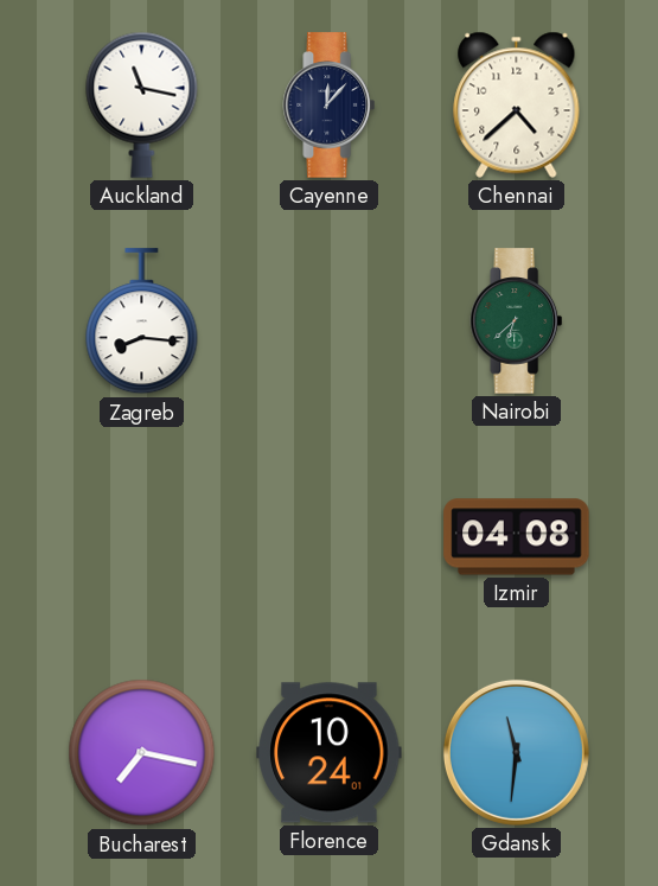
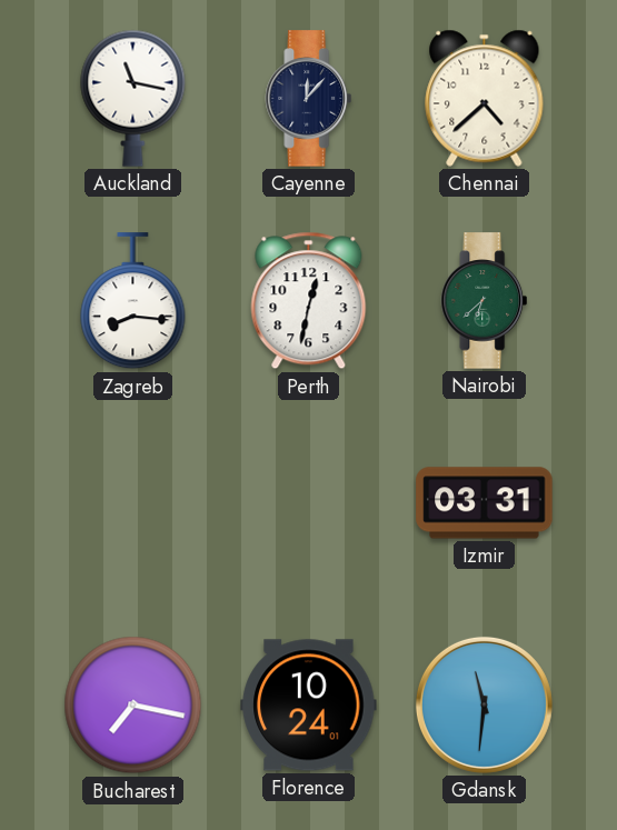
Perth: none -> 12:32
Izmir: 04:08 -> 03:31
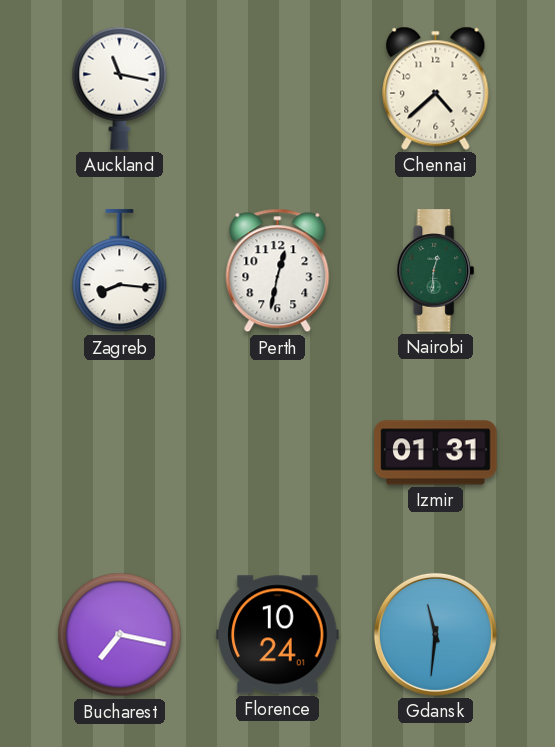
Cayenne: 12:07 -> none
Nairobi: 6:38 -> 12:31
Izmir: 03:31 -> 01:31
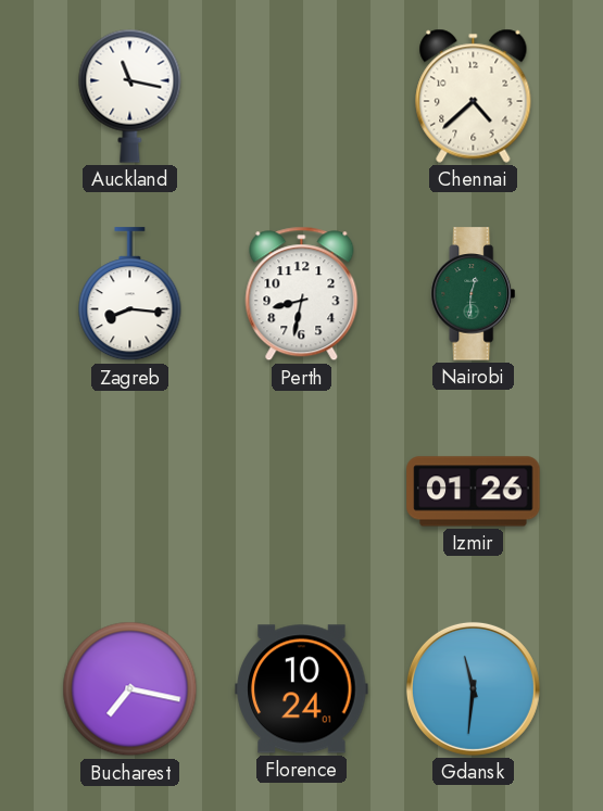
Perth: 12:32 -> 8:32
Izmir: 01:31 -> 01:26
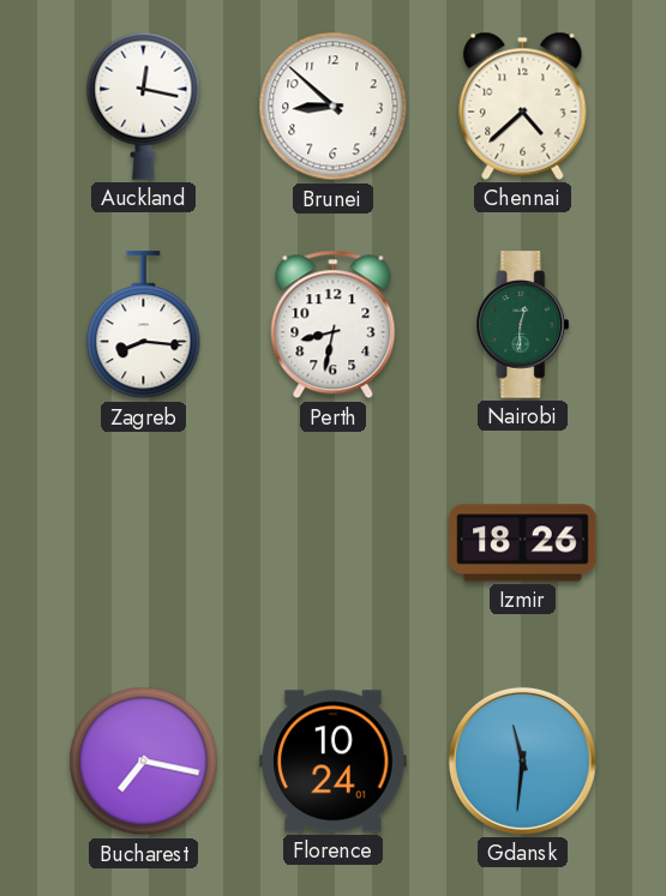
Auckland: 11:17 -> 12:17
Brunei: none -> 8:52
Izmir: 01:26 -> 18:26
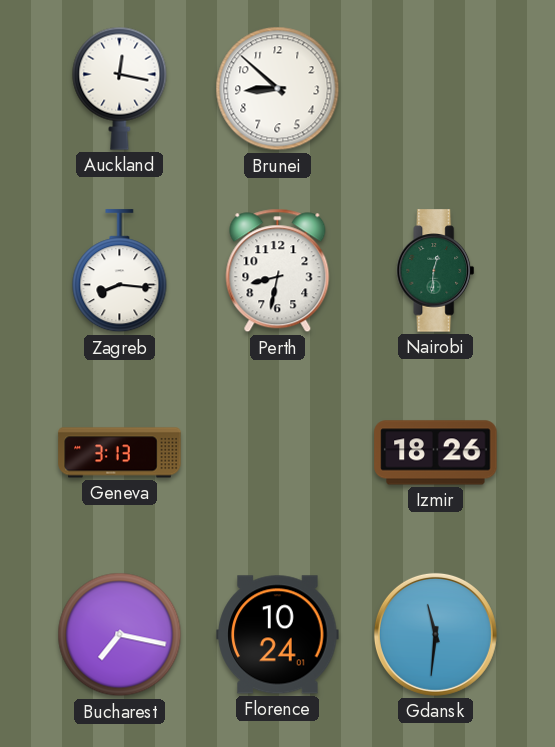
Chennai: 4:38 -> none
Geneva: none -> 3:13
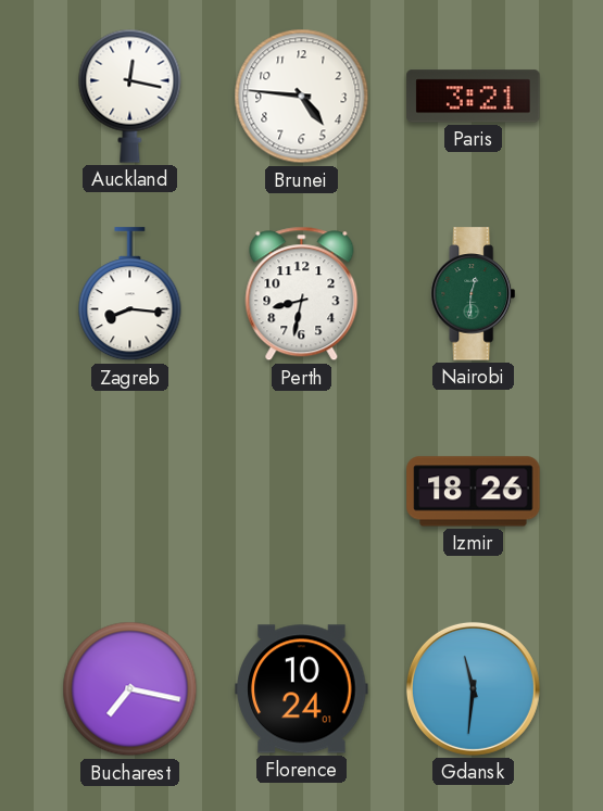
Brunei: 8:52 -> 4:46
Paris: none -> 3:21
Geneva: 3:13 -> none
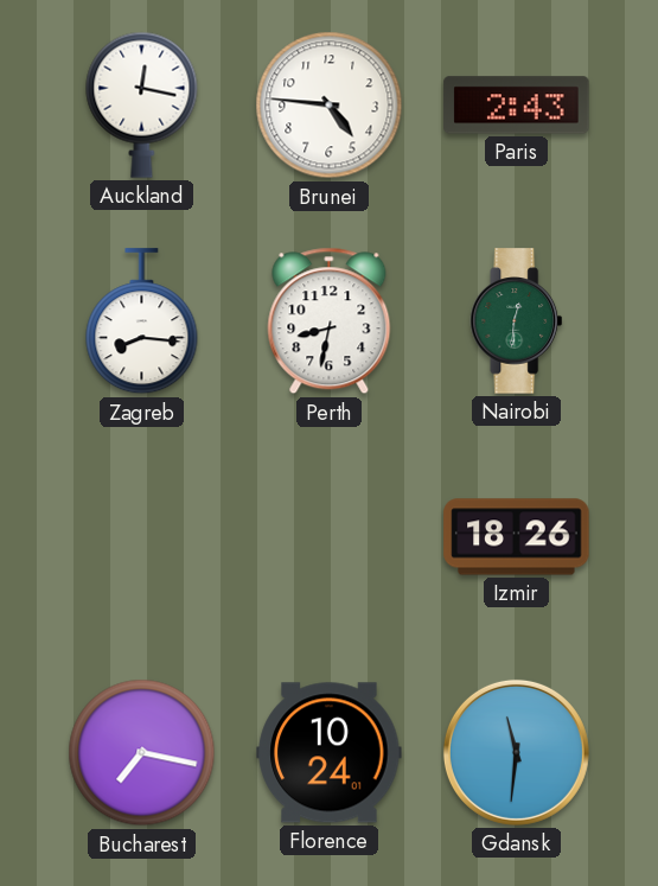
Paris: 3:21 -> 2:43
